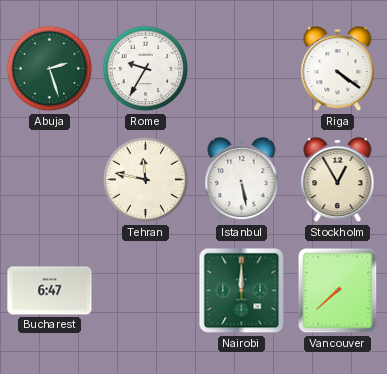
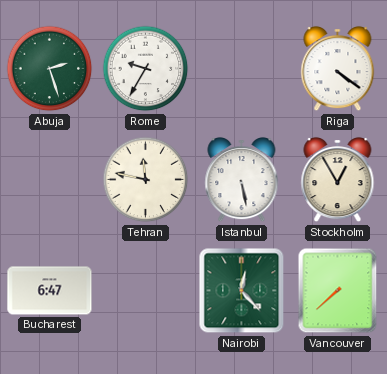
Nairobi: 12:00 -> 12:23
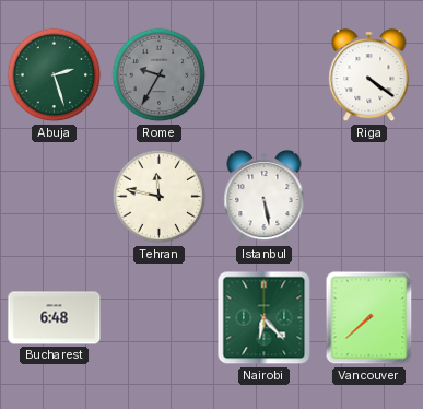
Rome dial: white -> grey
Stockholm: 12:55 -> none
Bucharest: 6:47 -> 6:48
Nairobi: 12:23 -> 6:23
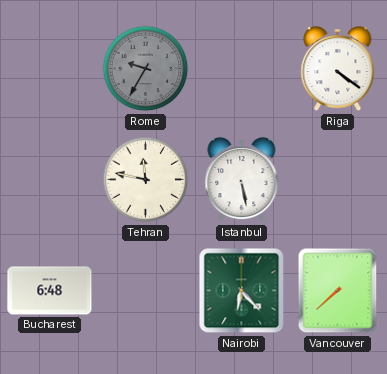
Abuja: 2:27 -> none
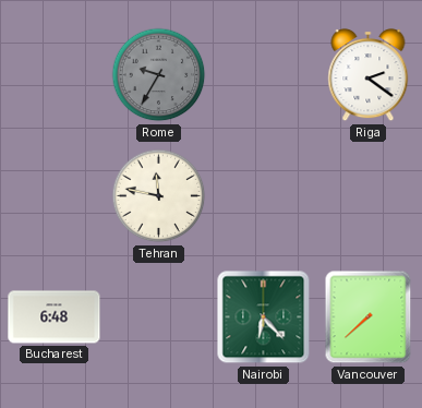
Riga: 4:21 -> 2:21
Istanbul: 5:28 -> none
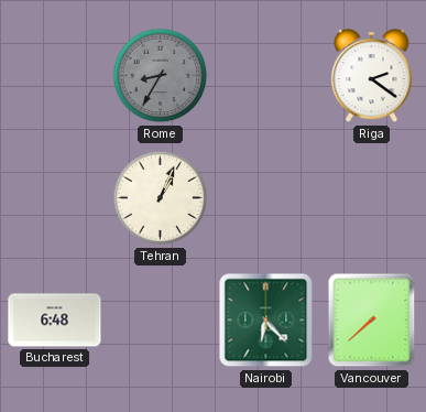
Rome: 9:35 -> 8:35
Tehran: 11:47 -> 1:04
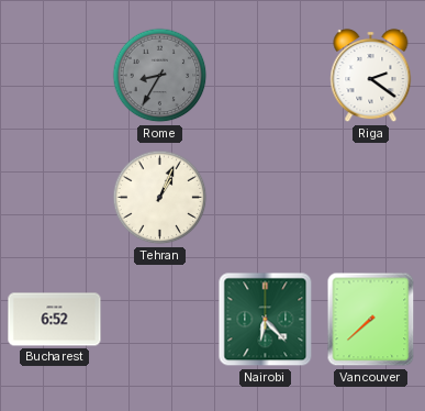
Bucharest: 6:48 -> 6:52
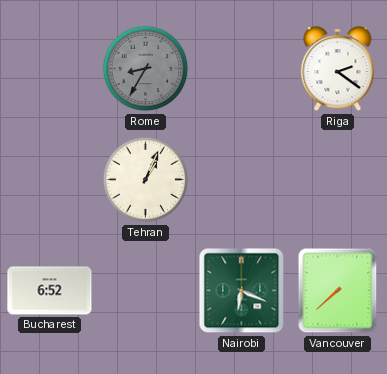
Nairobi: 6:23 -> 6:19
